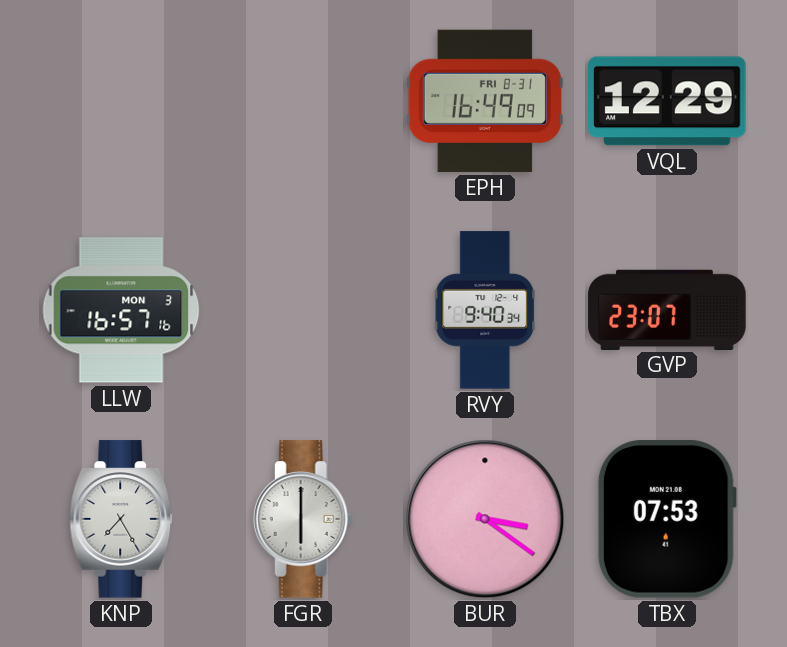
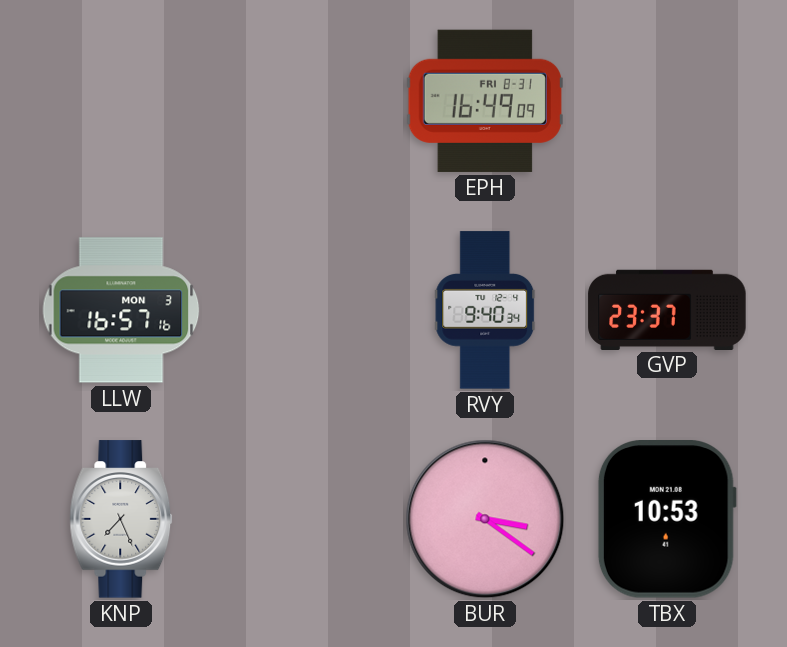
VQL: 12:29 -> none
GVP: 23:07 -> 23:37
KNP: 7:25 -> 7:26
FGR: 6:00 -> none
TBX: 07:53 -> 10:53
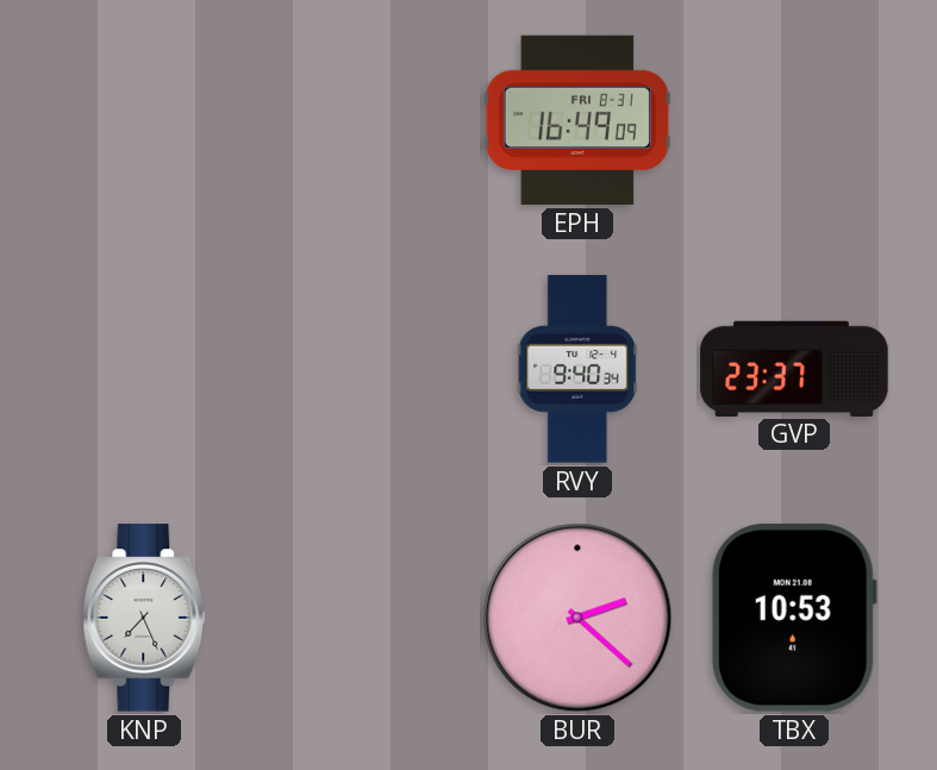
LLW: 16:57 -> none
BUR: 3:21 -> 2:22
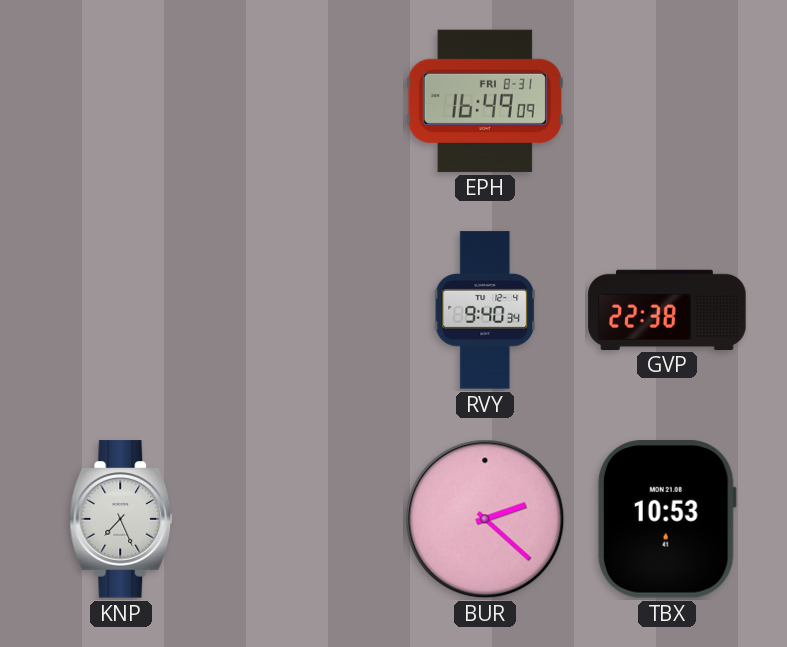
GVP: 23:37 -> 22:38
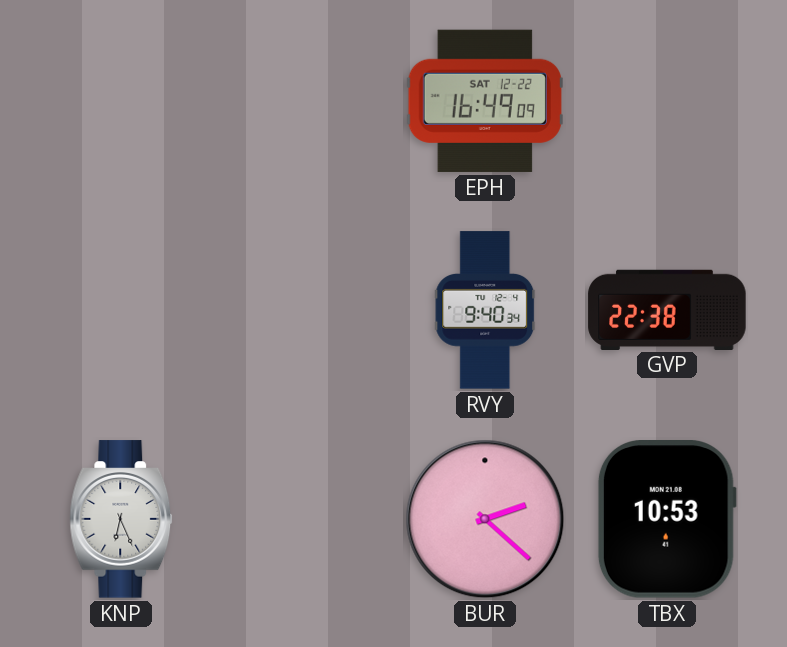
EPH date: FRI 8-31 -> SAT 12-22
KNP: 7:26 -> 6:26
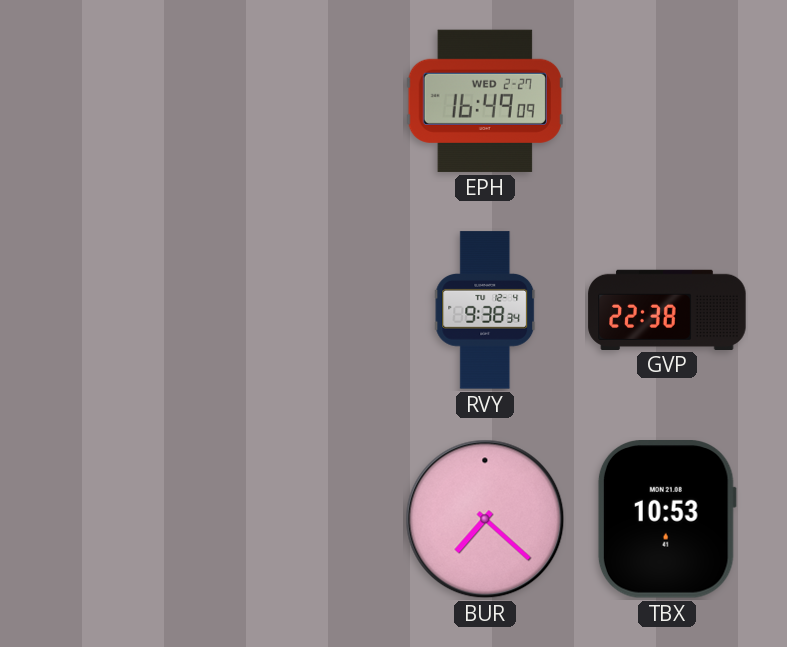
EPH date: SAT 12-22 -> WED 2-27
RVY: 9:40 -> 9:38
KNP: 6:26 -> none
BUR: 2:22 -> 7:22
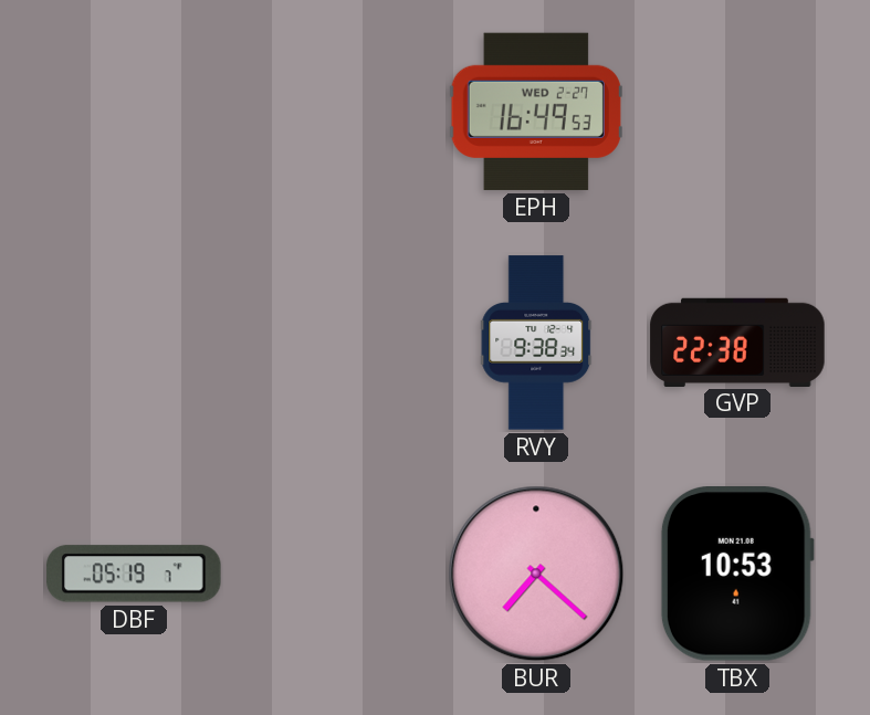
EPH: 16:49:09 -> 16:49:53
DBF: none -> 05:19
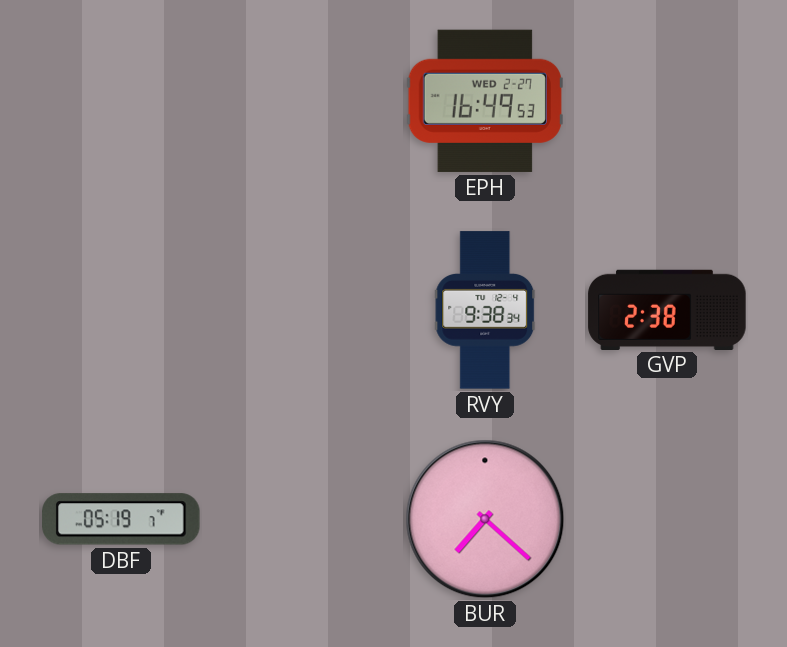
GVP: 22:38 -> 2:38
TBX: 10:53 -> none
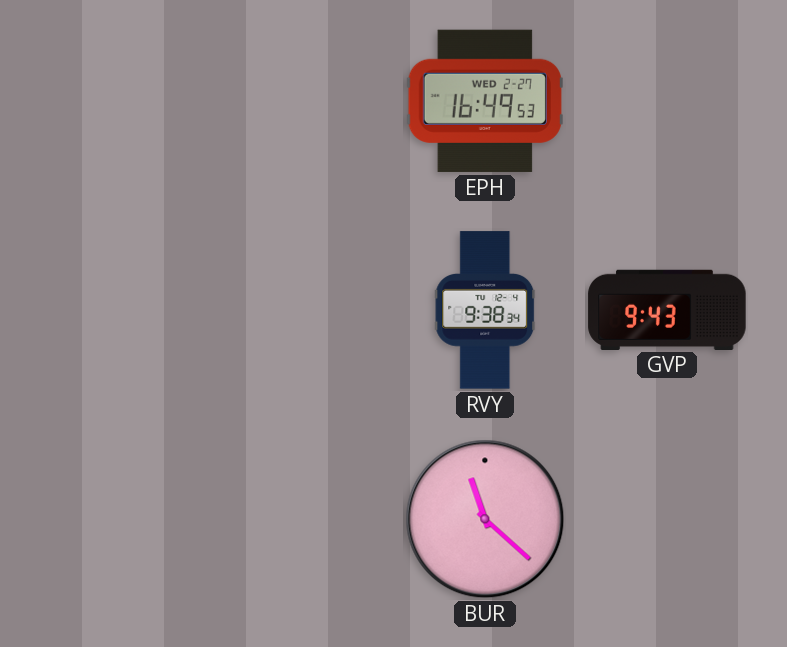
GVP: 2:38 -> 9:43
DBF: 05:19 -> none
BUR: 7:22 -> 11:22
